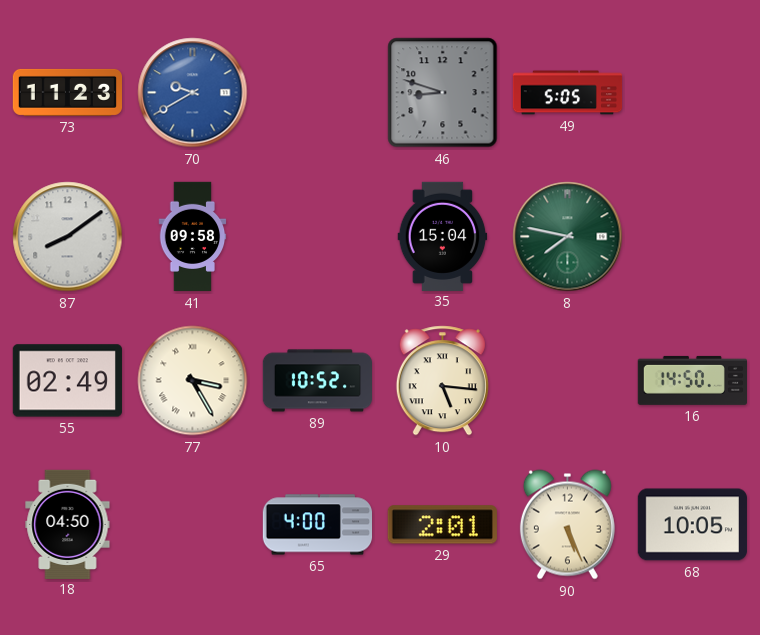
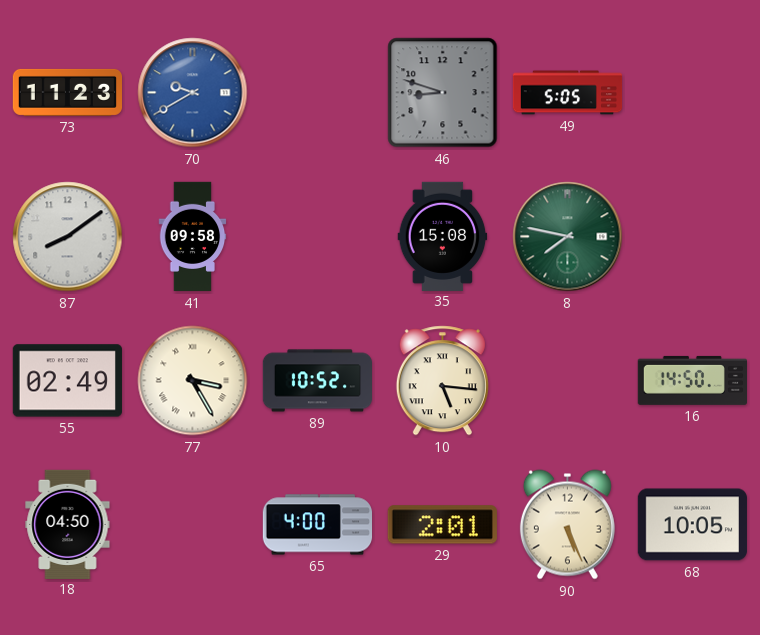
35: 15:04 -> 15:08
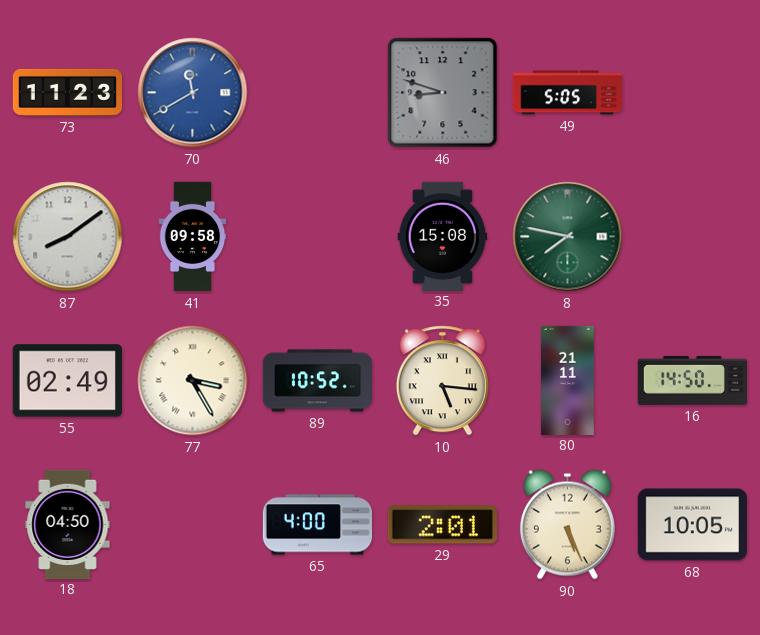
70: 9:40 -> 11:40
80: none -> 21:11
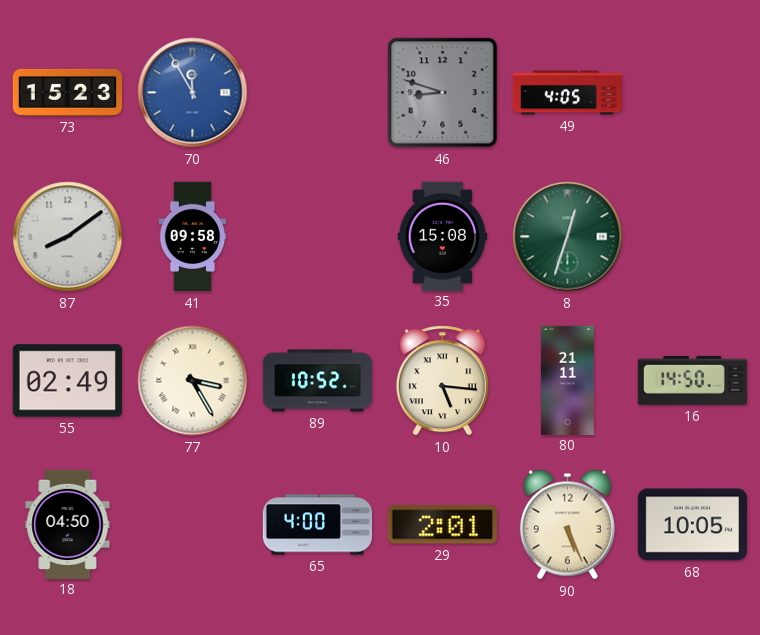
73: 11:23 -> 15:23
70: 11:40 -> 11:55
49: 5:05 -> 4:05
8: 7:47 -> 12:33
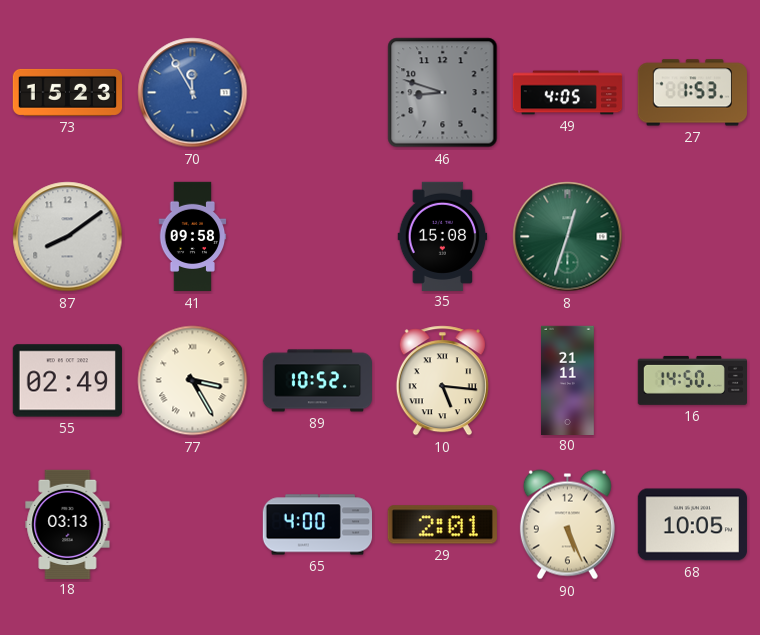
27: none -> 1:53
18: 04:50 -> 03:13
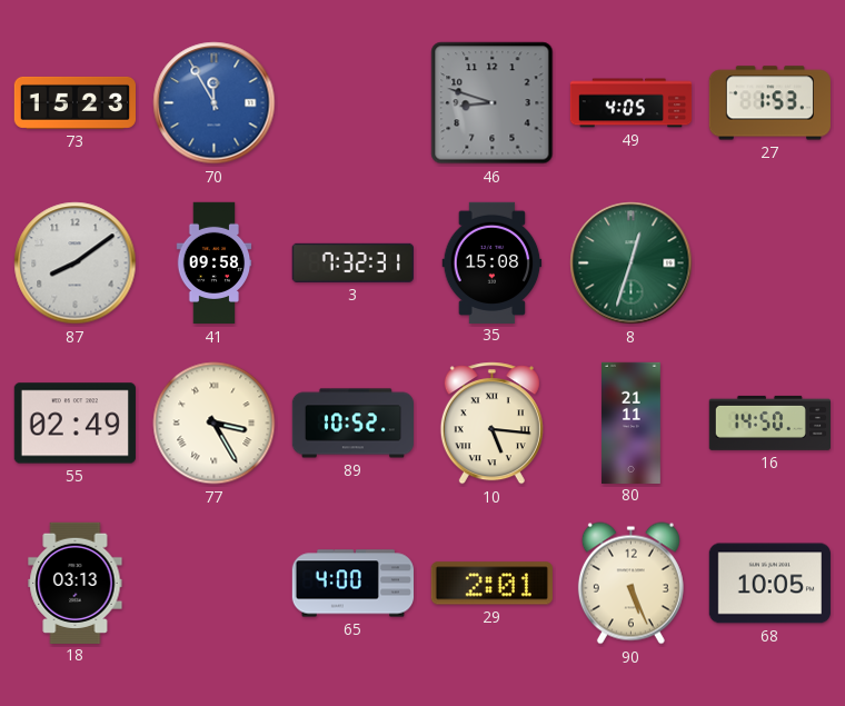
3: none -> 7:32
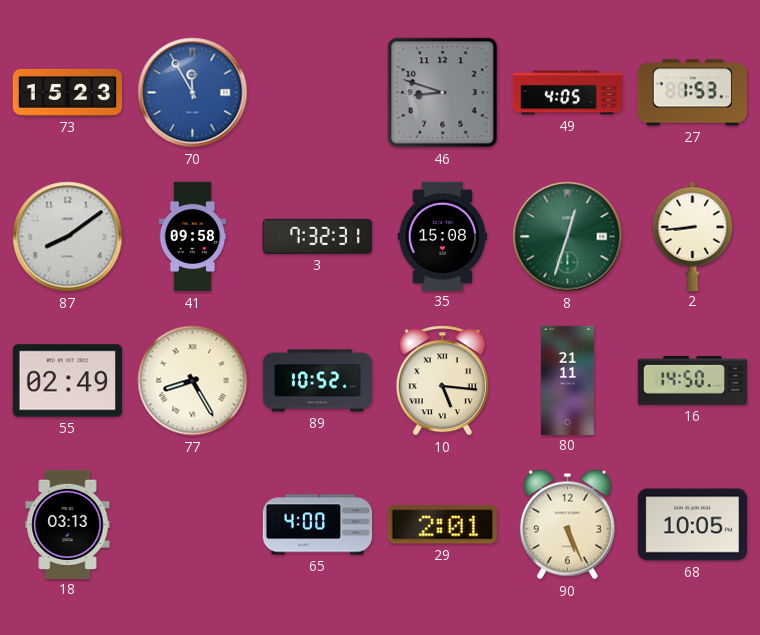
2: none -> 8:44
77: 3:25 -> 8:25
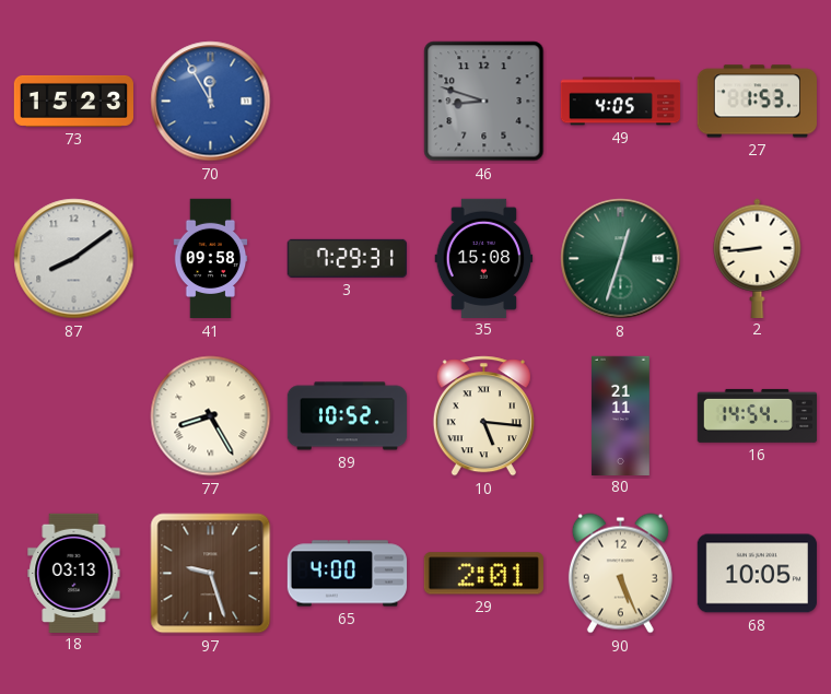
3: 7:32 -> 7:29
55: 02:49 -> none
16: 14:50 -> 14:54
97: none -> 9:27
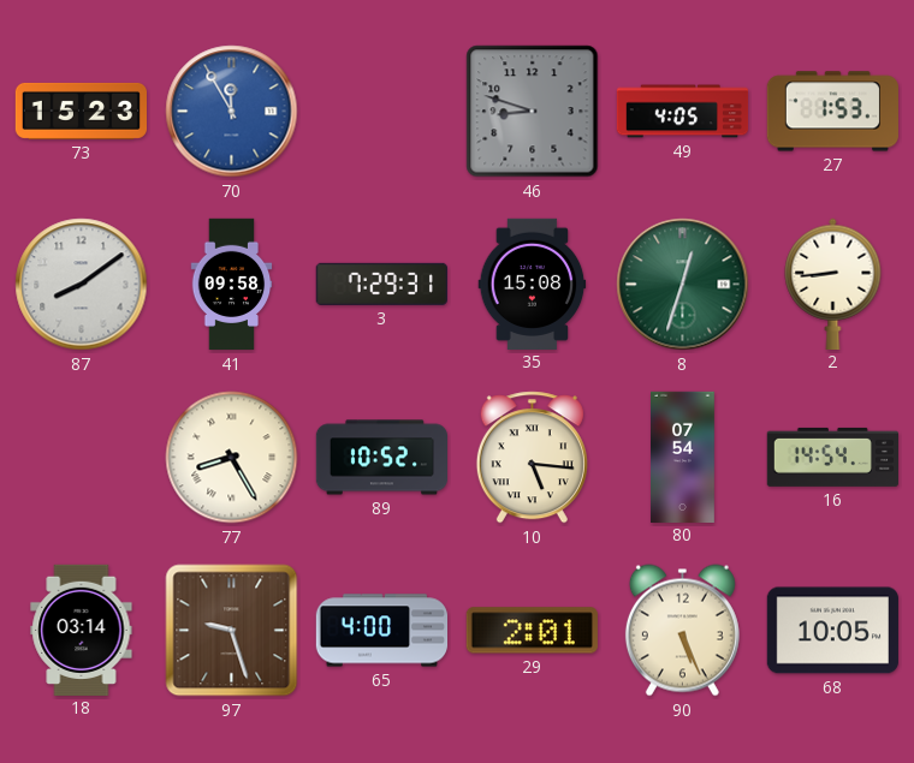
80: 21:11 -> 07:54
18: 03:13 -> 03:14
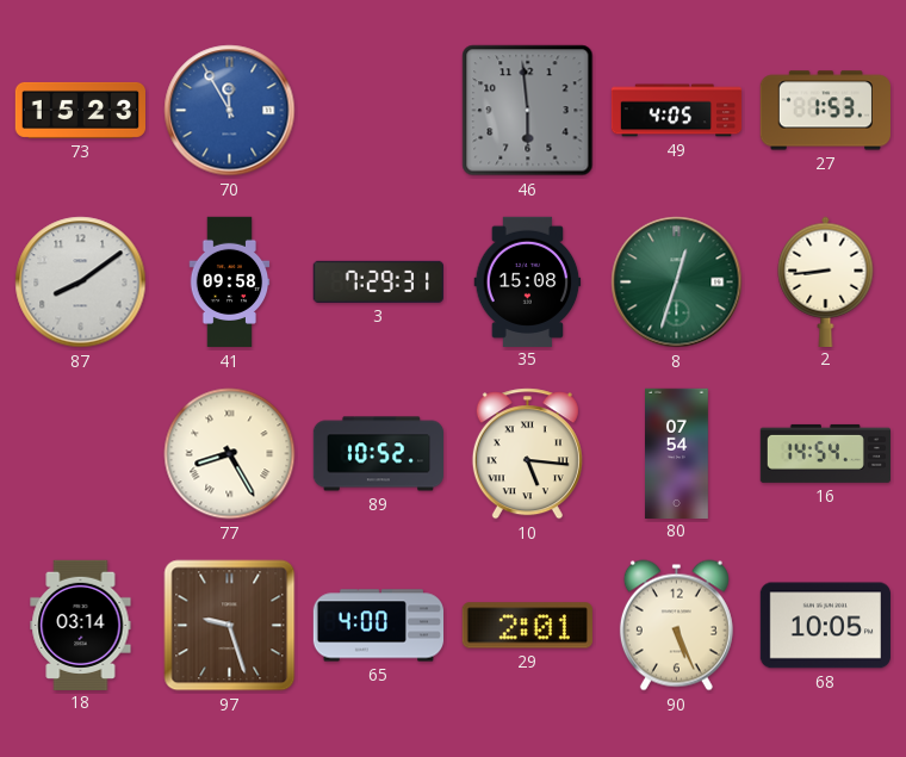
46: 8:48 -> 5:59
